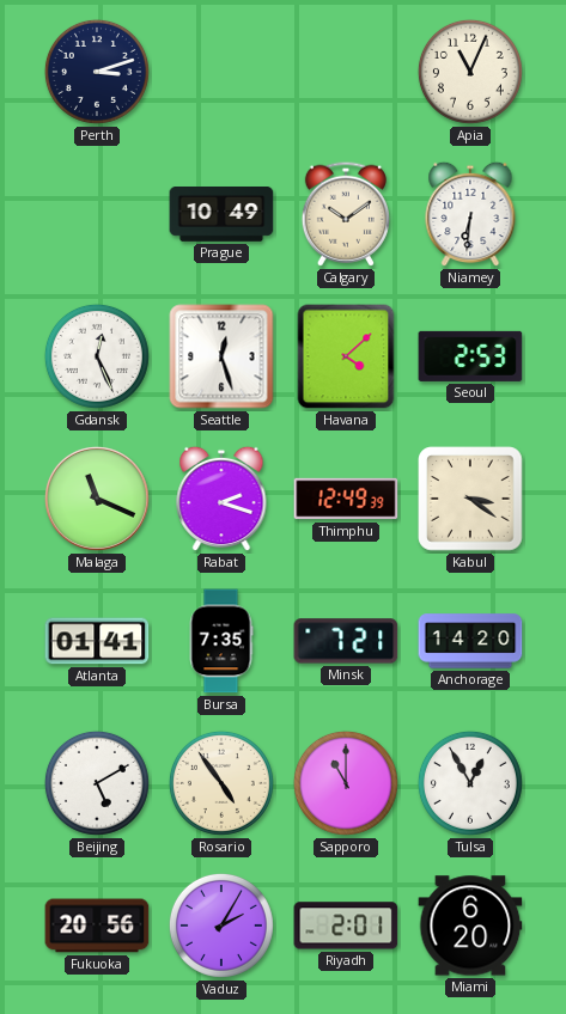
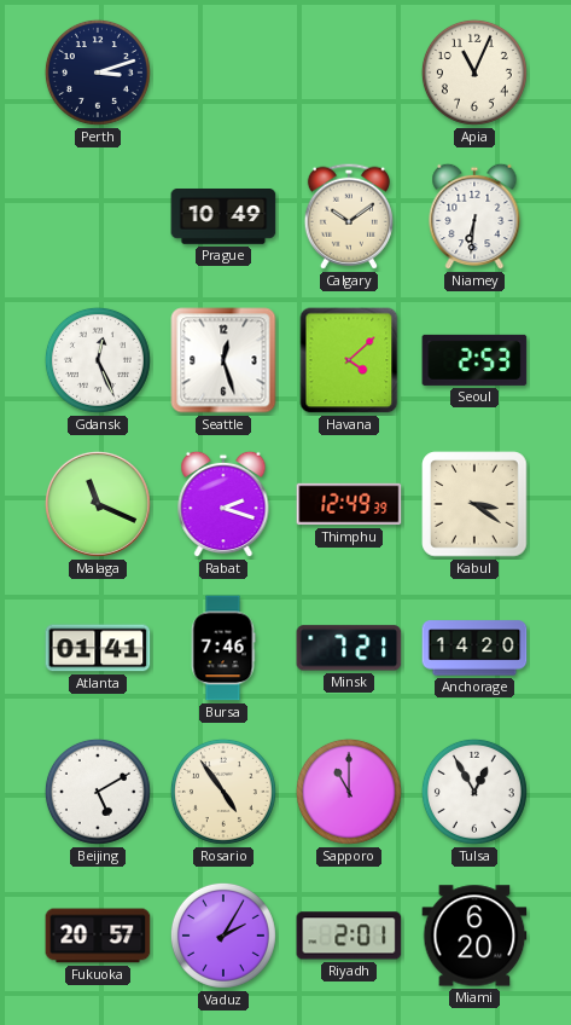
Bursa: 7:35 -> 7:46
Fukuoka: 20:56 -> 20:57
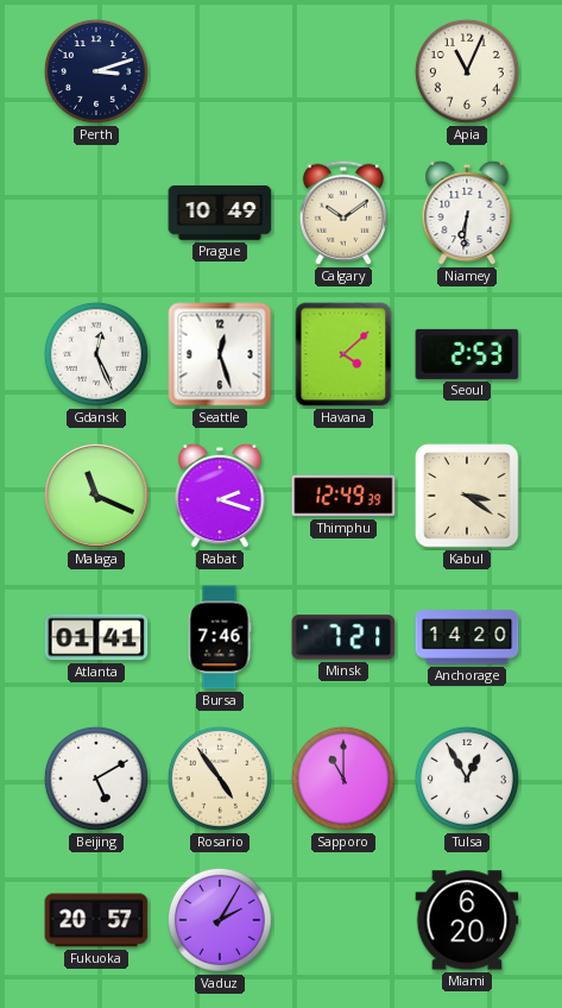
Riyadh: 2:01 -> none
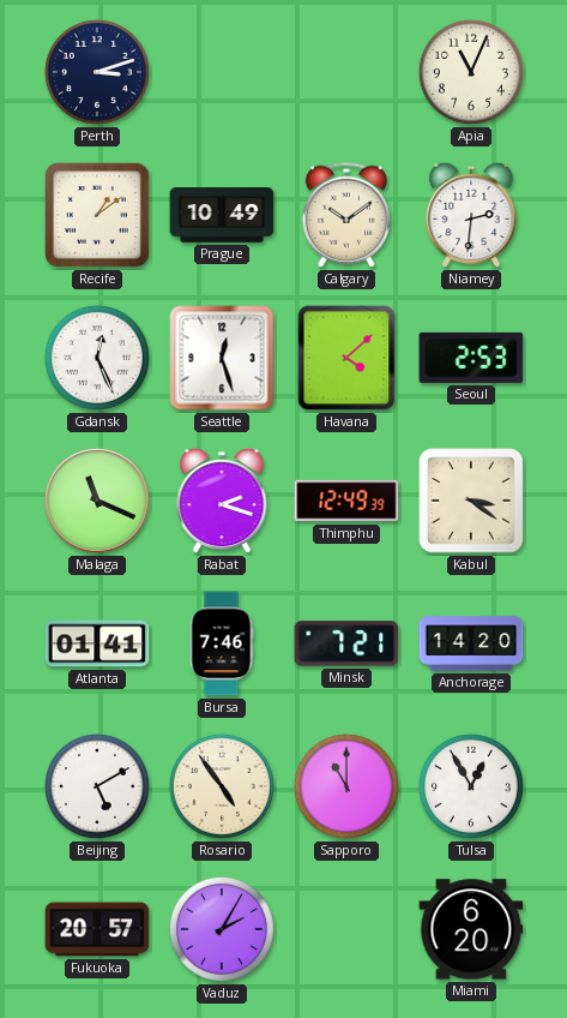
Recife: none -> 1:09
Niamey: 6:31 -> 2:31
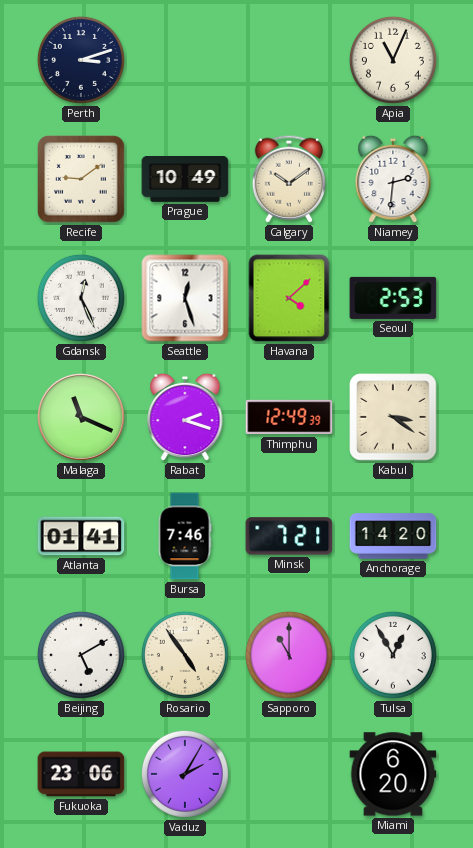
Recife: 1:09 -> 9:09
Fukuoka: 20:57 -> 23:06
